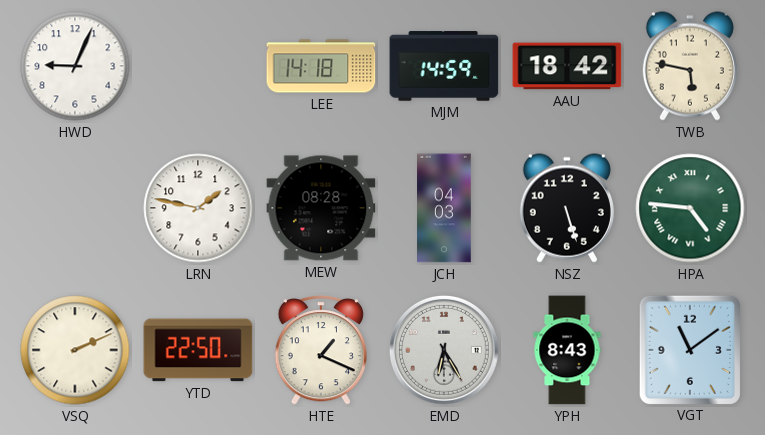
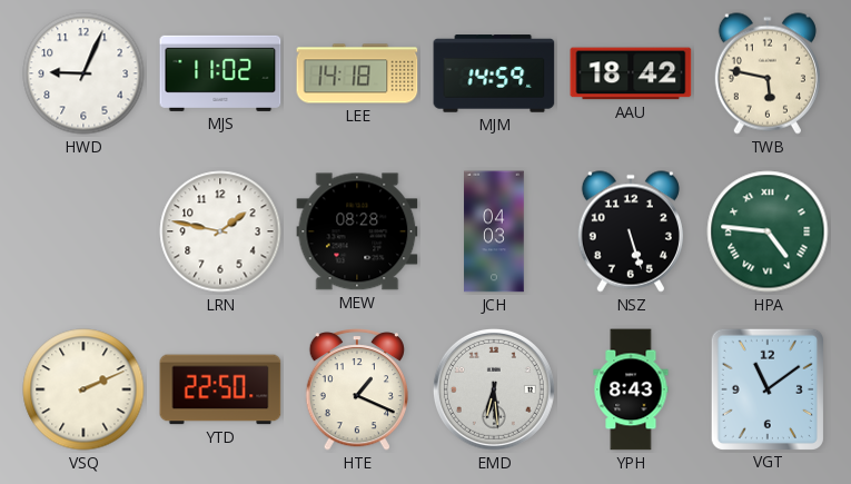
MJS: none -> 11:02
EMD: 6:25 -> 6:29
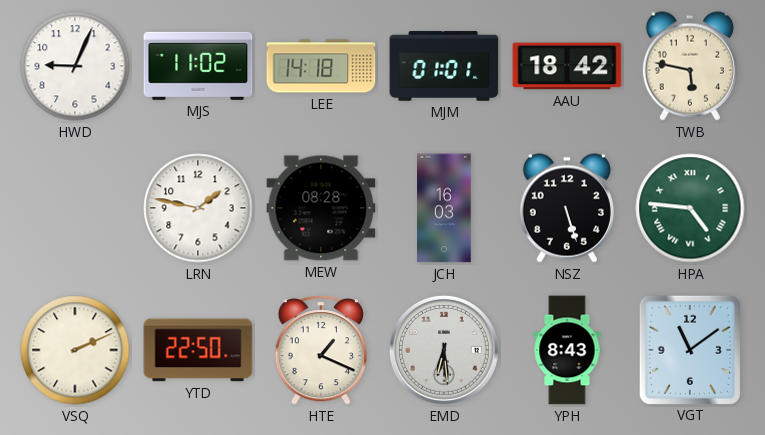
MJM: 14:59 -> 01:01
JCH: 04:03 -> 16:03
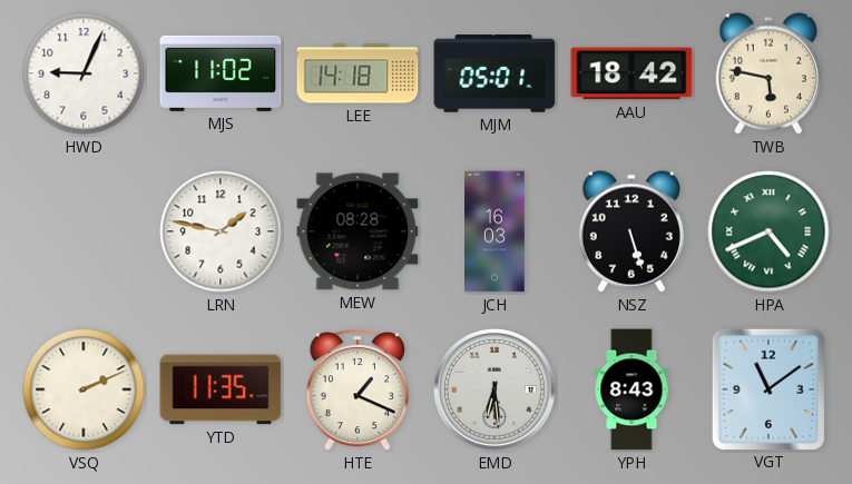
MJM: 01:01 -> 05:01
HPA: 4:46 -> 4:41
YTD: 22:50 -> 11:35
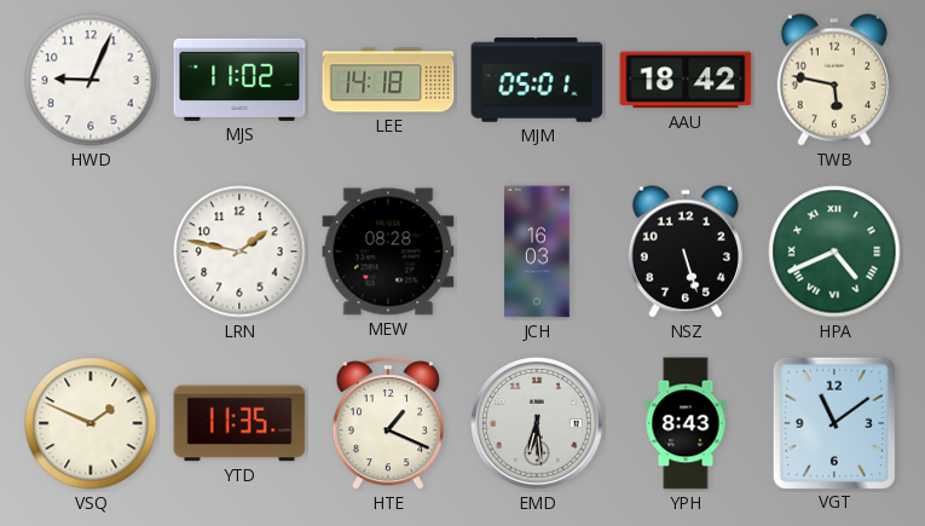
VSQ: 2:11 -> 1:49
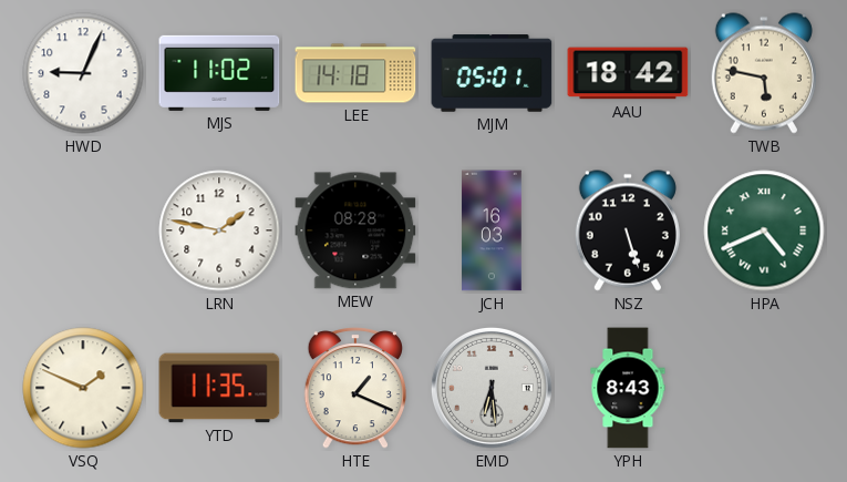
VGT: 11:09 -> none
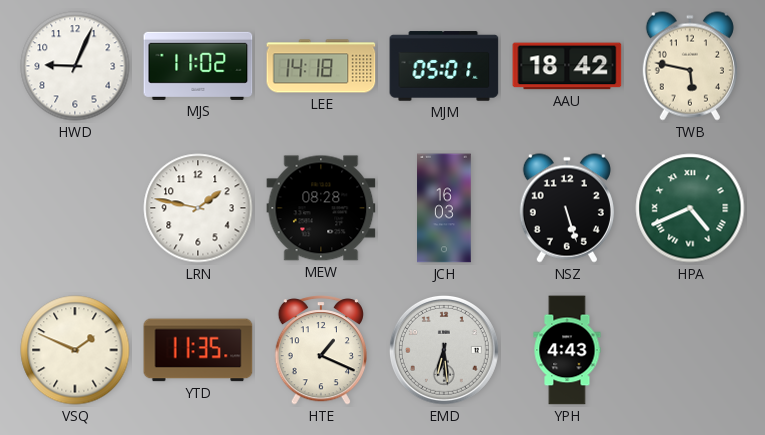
YPH: 8:43 -> 4:43
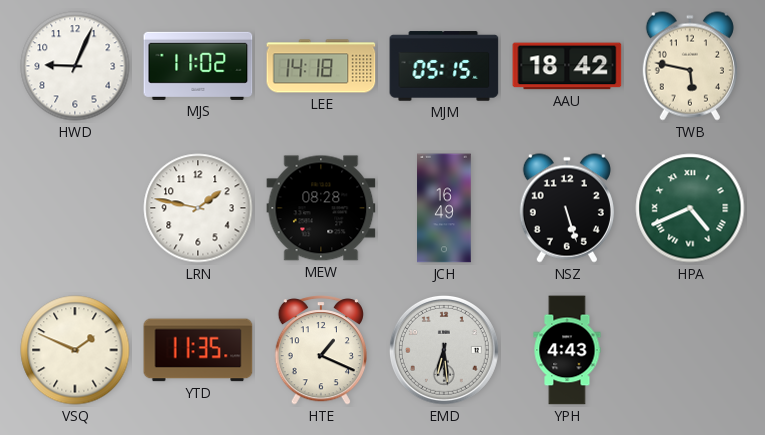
MJM: 05:01 -> 05:15
JCH: 16:03 -> 16:49
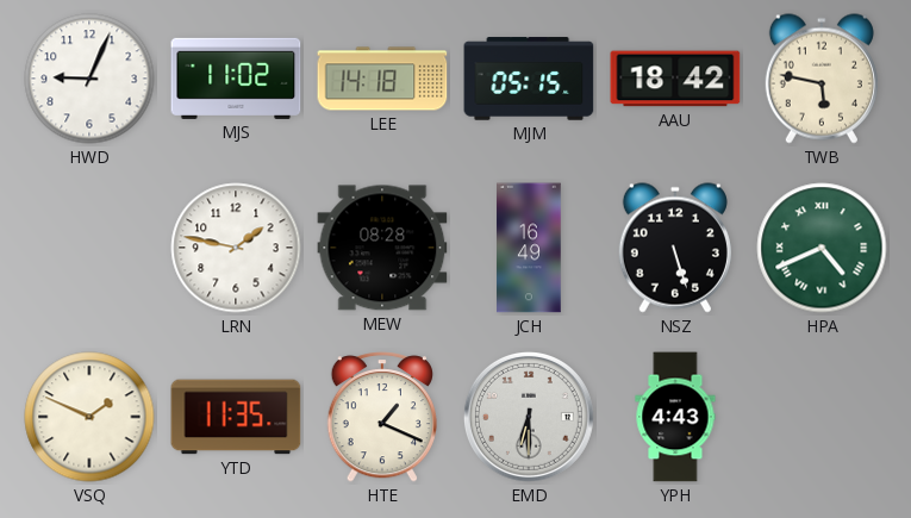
EMD: 6:29 -> 6:30
